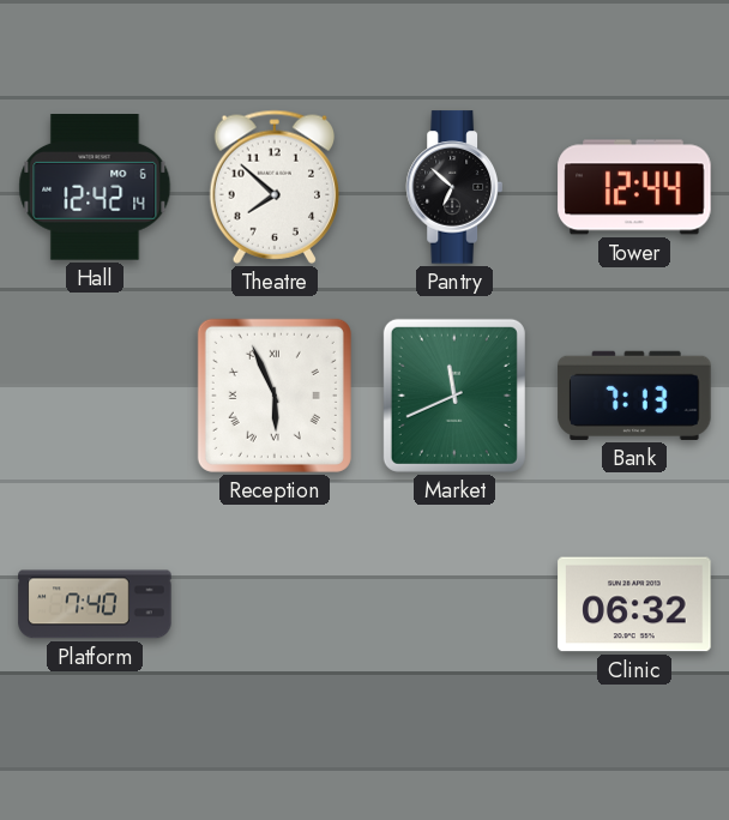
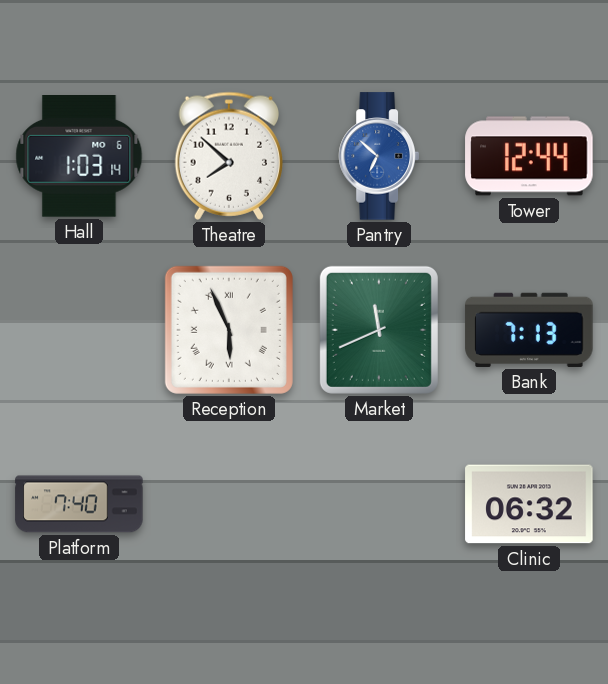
Hall: 12:42 -> 1:03
Pantry dial: black -> blue
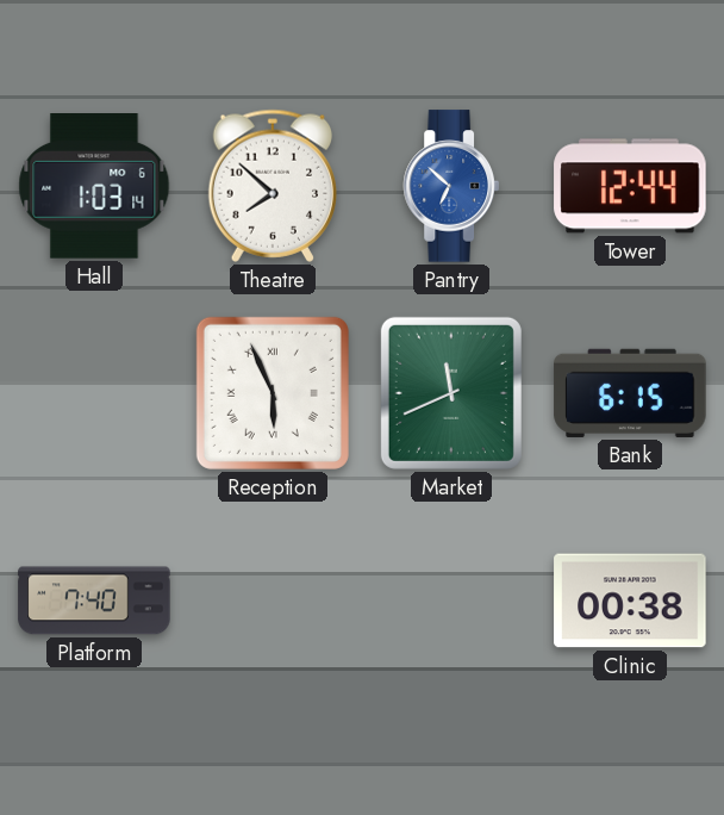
Bank: 7:13 -> 6:15
Clinic: 06:32 -> 00:38
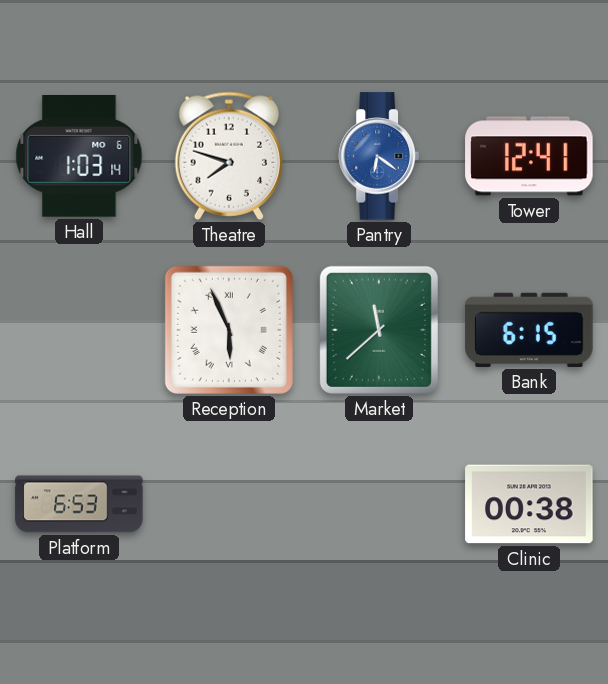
Theatre: 7:52 -> 7:48
Pantry: 6:52 -> 6:21
Tower: 12:44 -> 12:41
Market: 11:41 -> 11:38
Platform: 7:40 -> 6:53
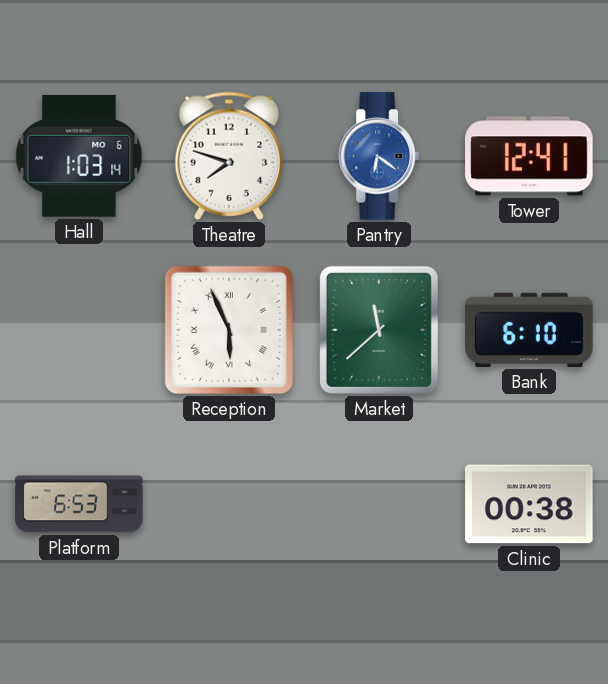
Bank: 6:15 -> 6:10
